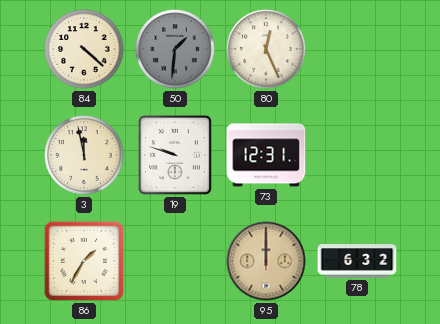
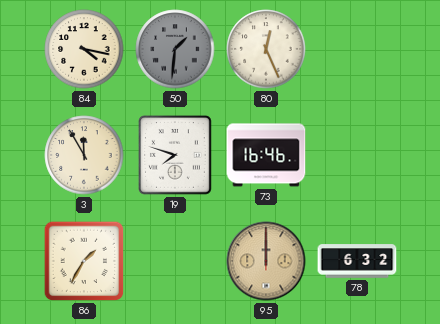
84: 4:22 -> 4:17
3: 11:58 -> 11:55
19: 9:48 -> 7:48
73: 12:31 -> 16:46
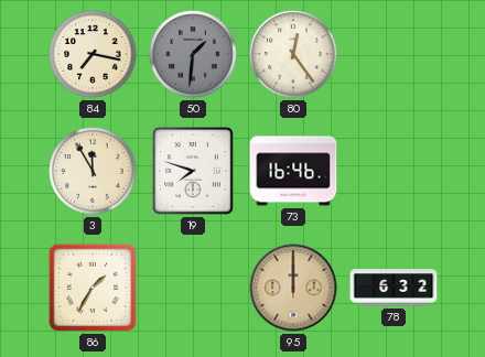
84: 4:17 -> 7:17
80: 12:26 -> 12:24
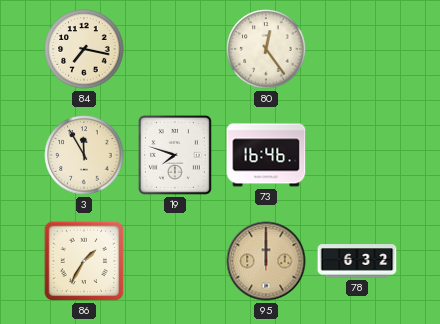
50: 1:31 -> none
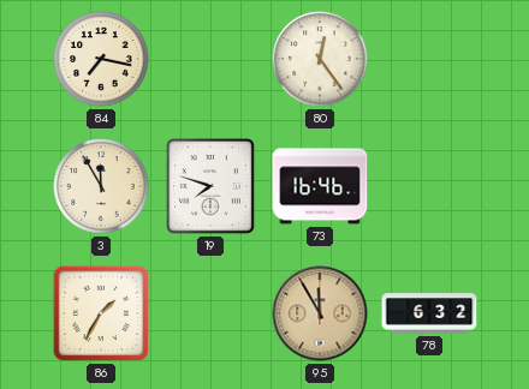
95: 12:00 -> 11:55
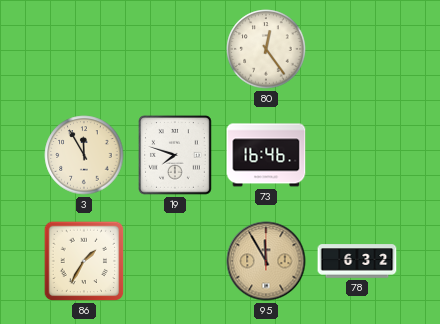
84: 7:17 -> none
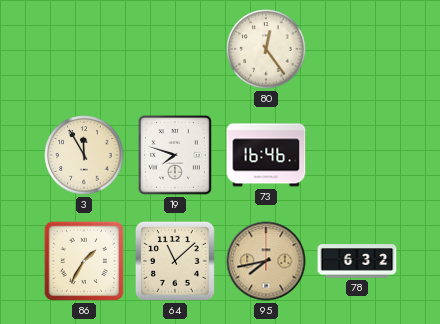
64: none -> 11:08
95: 11:55 -> 7:43
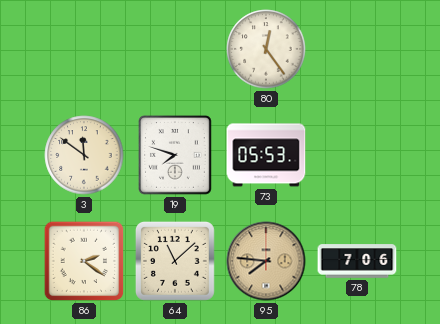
3: 11:55 -> 11:51
73: 16:46 -> 05:53
86: 1:35 -> 2:21
95: 7:43 -> 7:46
78: 6:32 -> 7:06
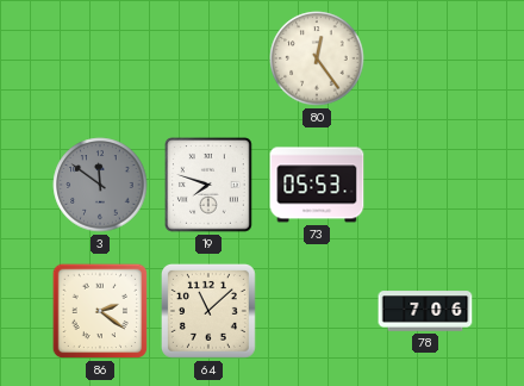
3 dial: cream -> grey
95: 7:46 -> none
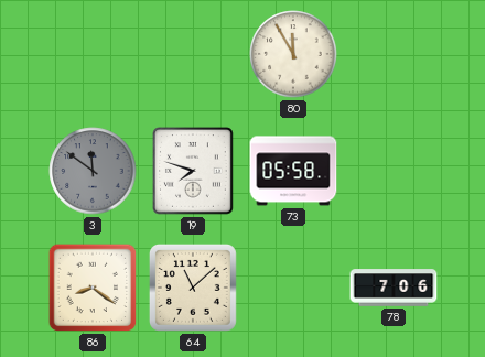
80: 12:24 -> 11:55
73: 05:53 -> 05:58
86: 2:21 -> 8:21
